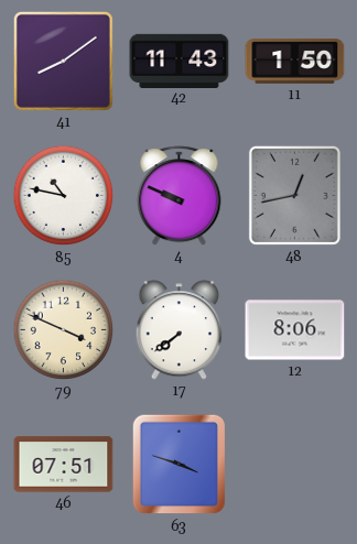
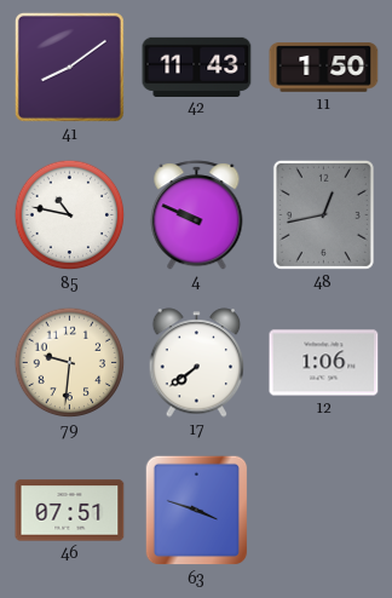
79: 3:49 -> 9:31
12: 8:06 -> 1:06
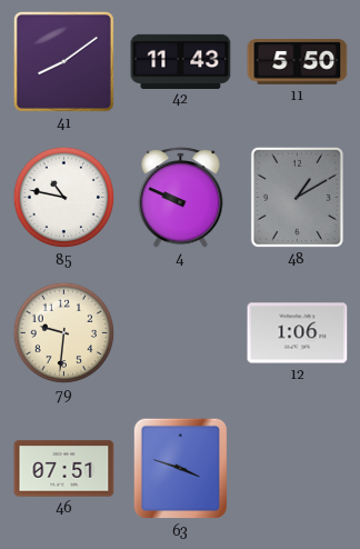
11: 1:50 -> 5:50
48: 12:43 -> 1:10
17: 7:39 -> none
